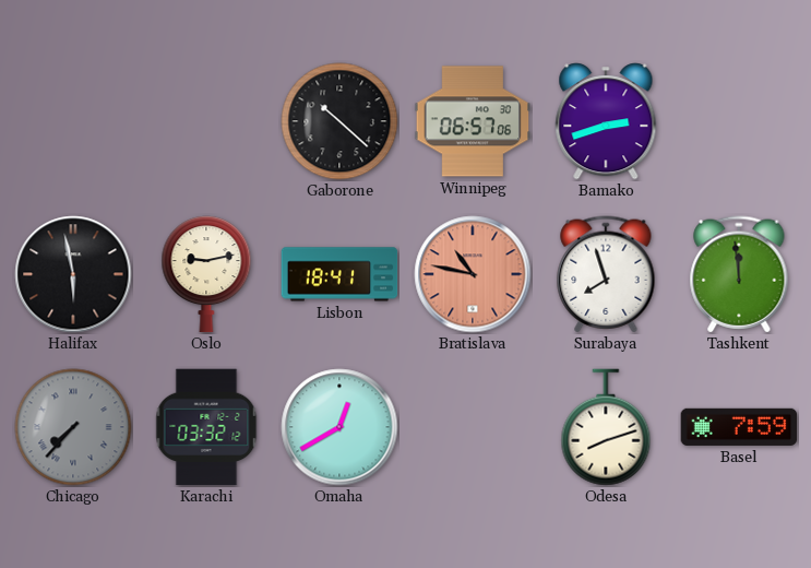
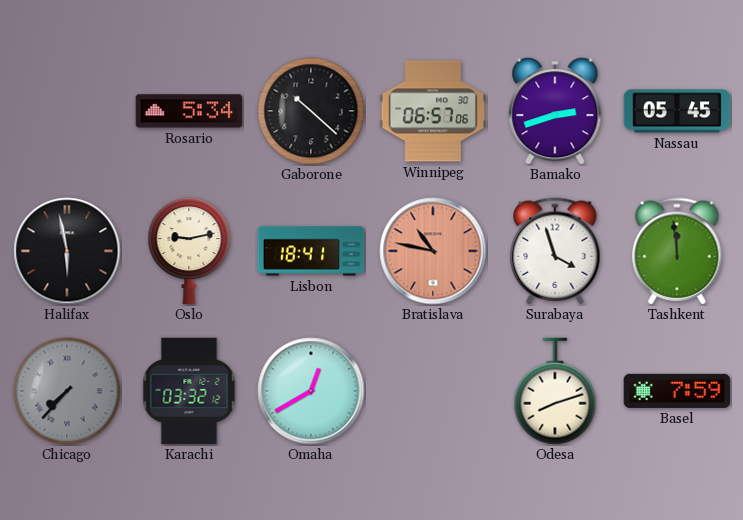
Rosario: none -> 5:34
Nassau: none -> 05:45
Surabaya: 7:57 -> 3:57
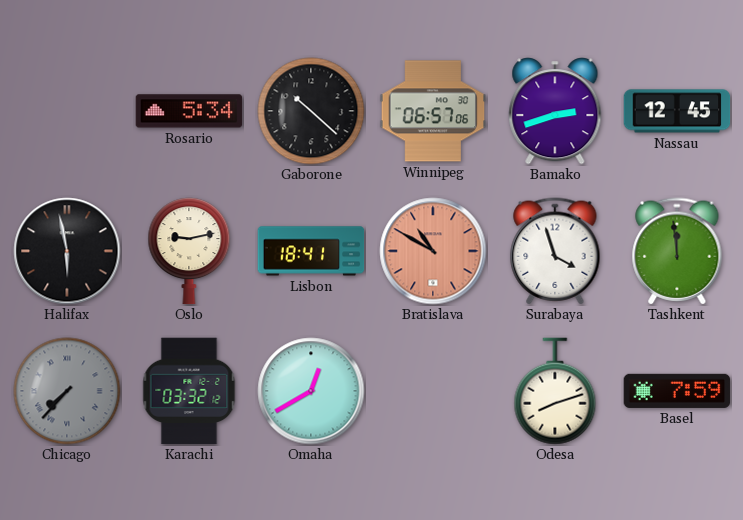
Nassau: 05:45 -> 12:45
Bratislava: 10:47 -> 10:50
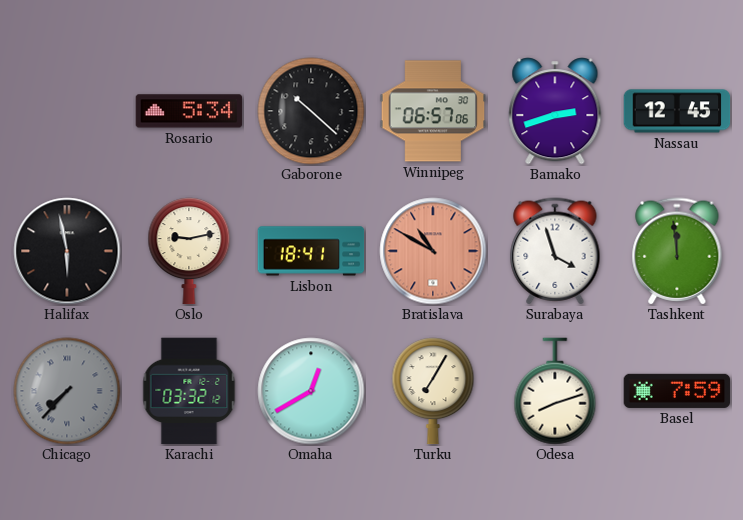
Turku: none -> 7:05
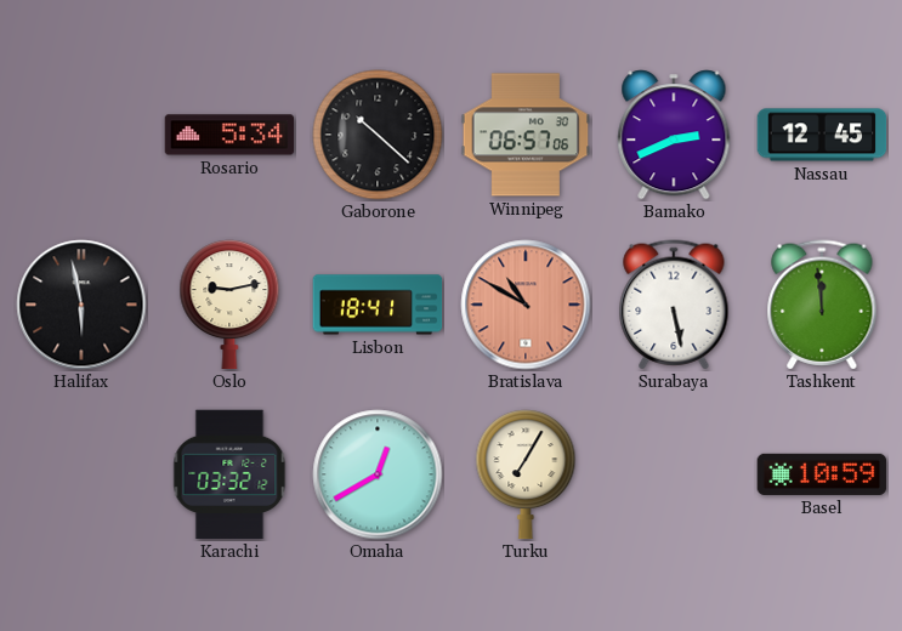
Bamako: 2:42 -> 2:41
Surabaya: 3:57 -> 5:28
Chicago: 7:37 -> none
Odesa: 8:12 -> none
Basel: 7:59 -> 10:59
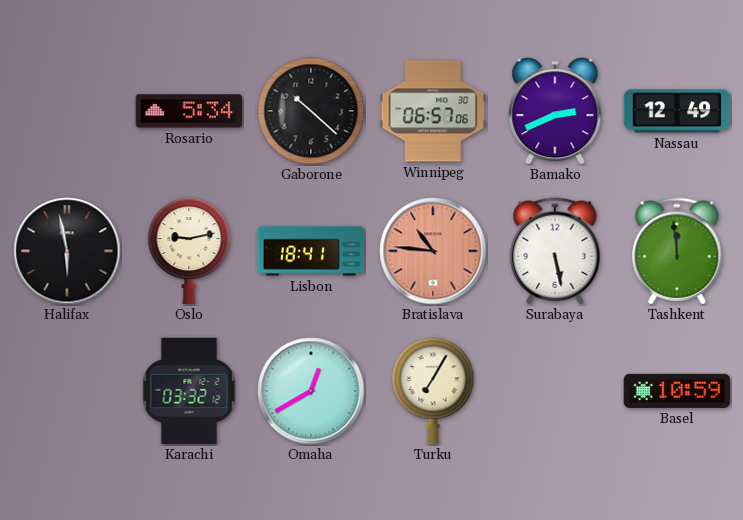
Nassau: 12:45 -> 12:49
Bratislava: 10:50 -> 10:46
